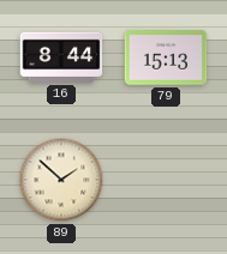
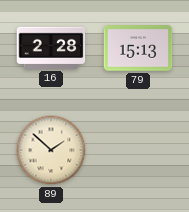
16: 8:44 -> 2:28
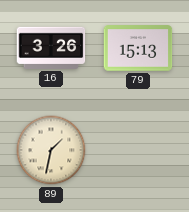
16: 2:28 -> 3:26
89: 1:52 -> 1:32
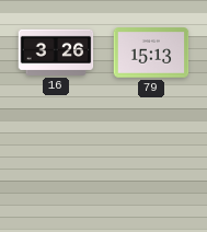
89: 1:32 -> none
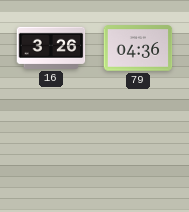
79: 15:13 -> 04:36
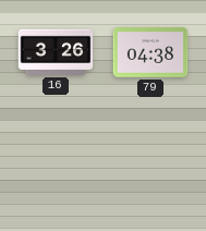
79: 04:36 -> 04:38
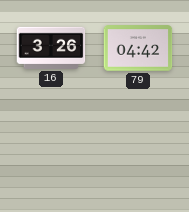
79: 04:38 -> 04:42
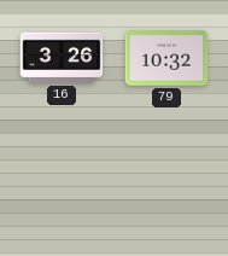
79: 04:42 -> 10:32
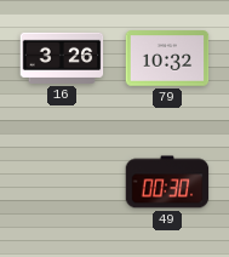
49: none -> 00:30
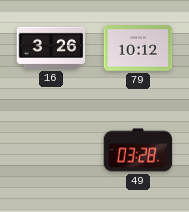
79: 10:32 -> 10:12
49: 00:30 -> 03:28
